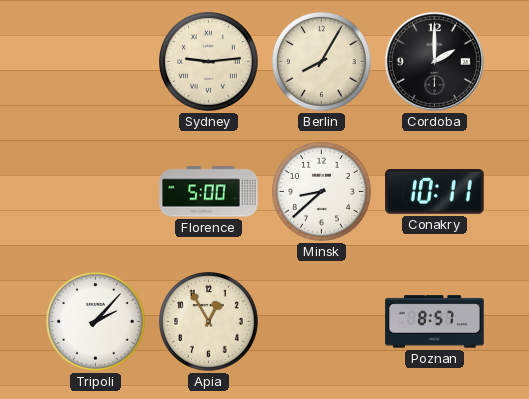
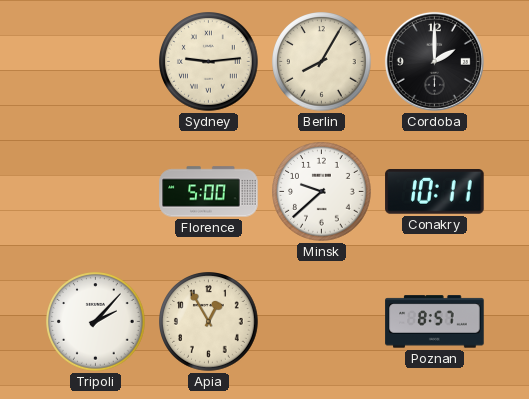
Minsk: 8:38 -> 9:38
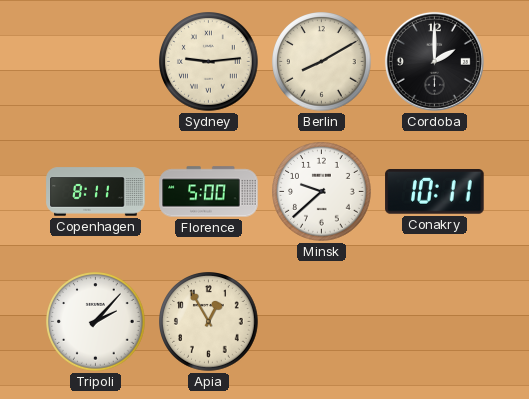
Berlin: 8:05 -> 8:10
Copenhagen: none -> 8:11
Poznan: 8:57 -> none
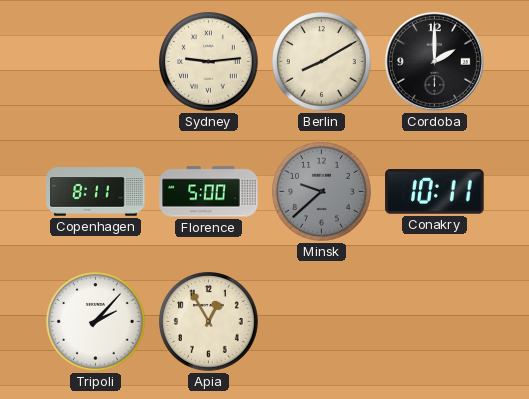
Minsk dial: white -> grey
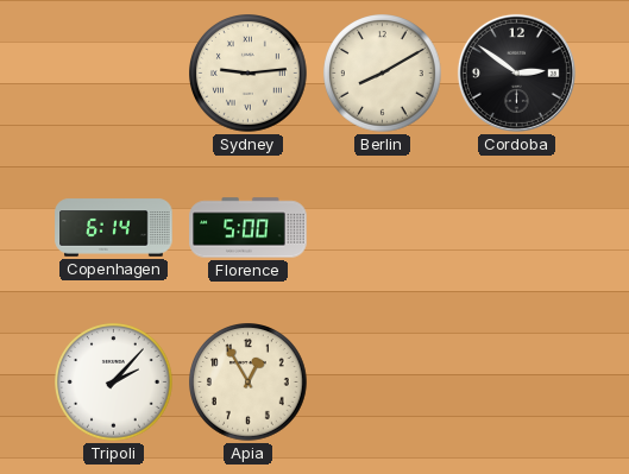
Cordoba: 2:00 -> 2:51
Copenhagen: 8:11 -> 6:14
Minsk: 9:38 -> none
Conakry: 10:11 -> none
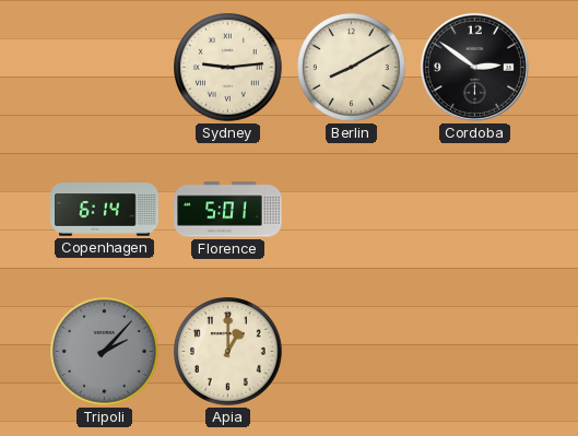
Florence: 5:00 -> 5:01
Tripoli dial: white -> grey
Apia: 12:55 -> 1:00
